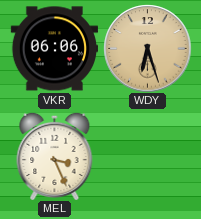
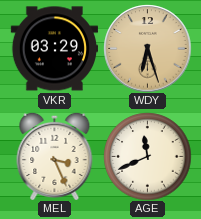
VKR: 06:06 -> 03:29
AGE: none -> 11:41
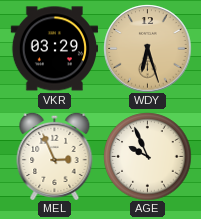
MEL: 3:26 -> 2:56
AGE: 11:41 -> 9:56
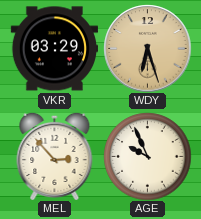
MEL: 2:56 -> 2:53
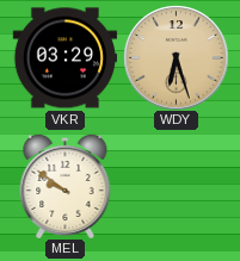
MEL: 2:53 -> 9:51
AGE: 9:56 -> none
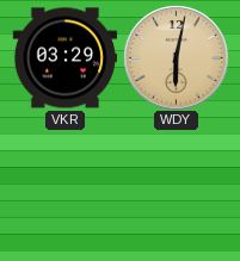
WDY: 6:27 -> 6:02
MEL: 9:51 -> none
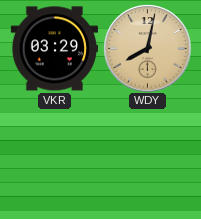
WDY: 6:02 -> 8:02
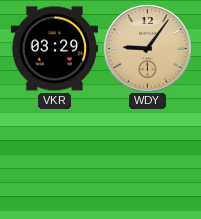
WDY: 8:02 -> 9:06
